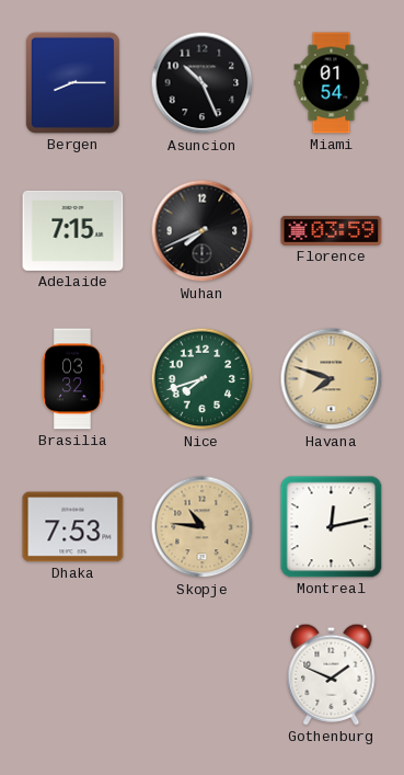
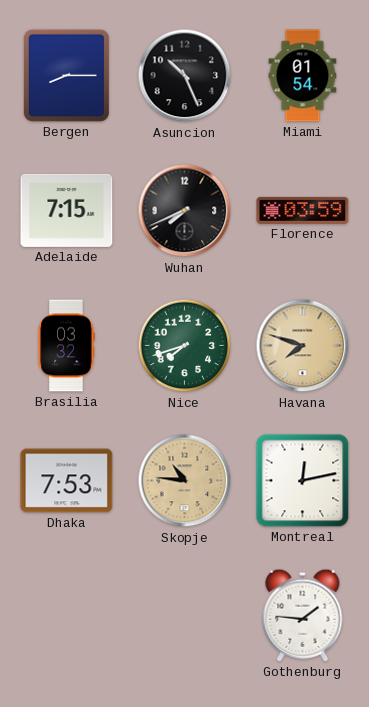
Gothenburg: 1:49 -> 1:46
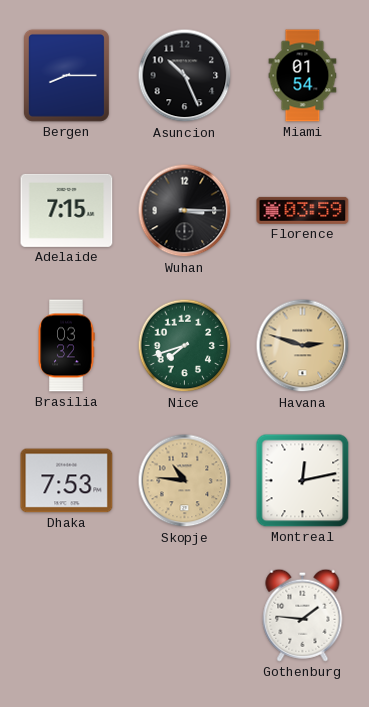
Wuhan: 7:41 -> 3:15
Havana: 7:48 -> 2:48
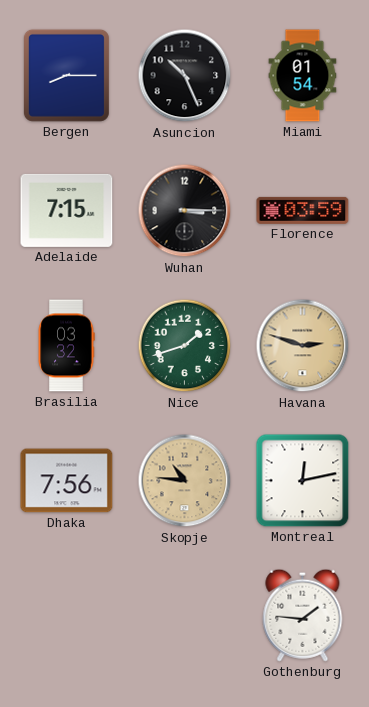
Nice: 7:42 -> 1:42
Dhaka: 7:53 -> 7:56
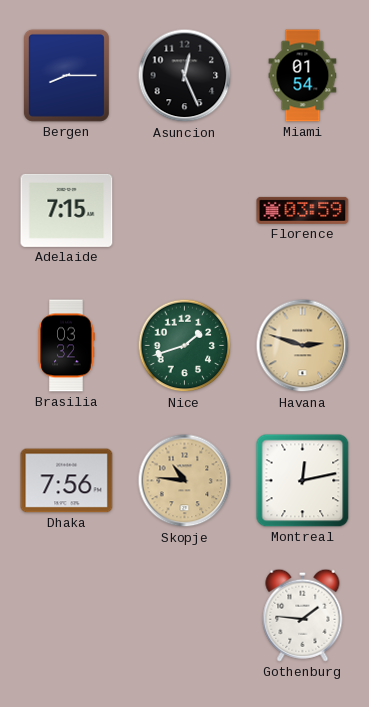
Asuncion: 10:26 -> 12:26
Wuhan: 3:15 -> none
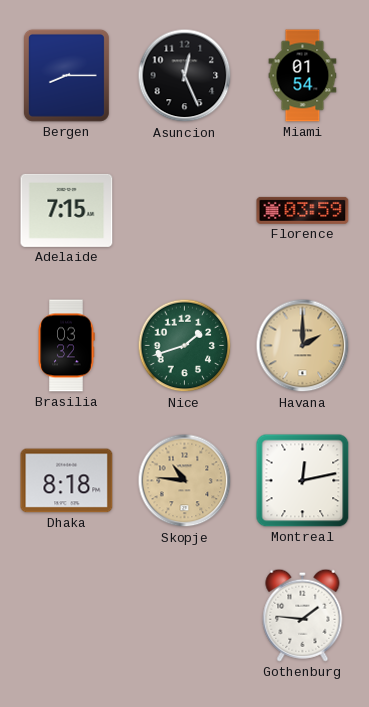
Havana: 2:48 -> 2:00
Dhaka: 7:56 -> 8:18
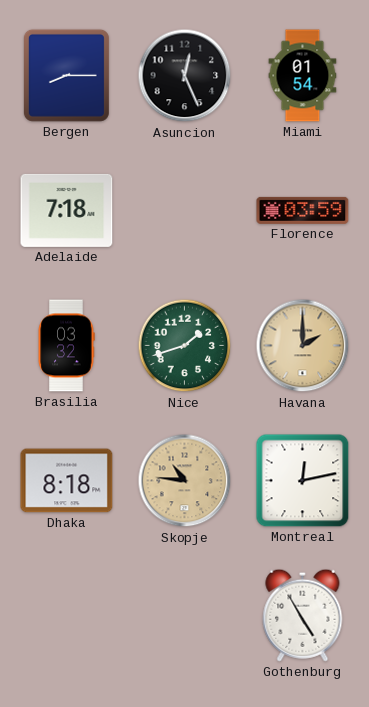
Adelaide: 7:15 -> 7:18
Gothenburg: 1:46 -> 4:55
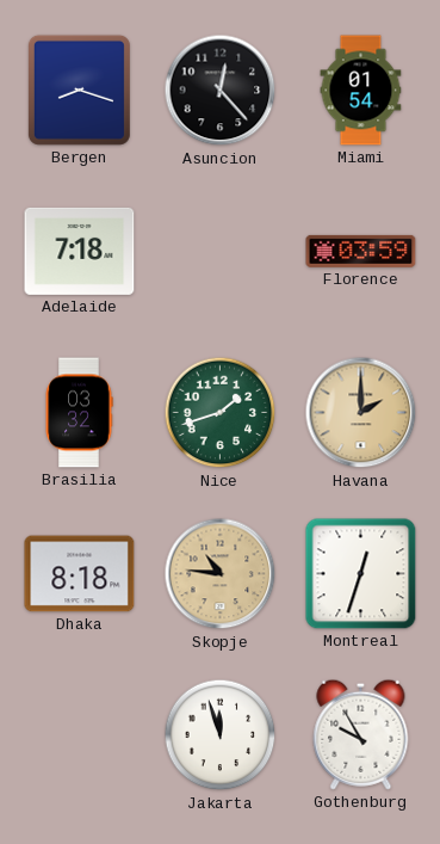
Bergen: 8:15 -> 8:18
Asuncion: 12:26 -> 12:23
Montreal: 12:13 -> 12:33
Jakarta: none -> 11:57
Gothenburg: 4:55 -> 9:55
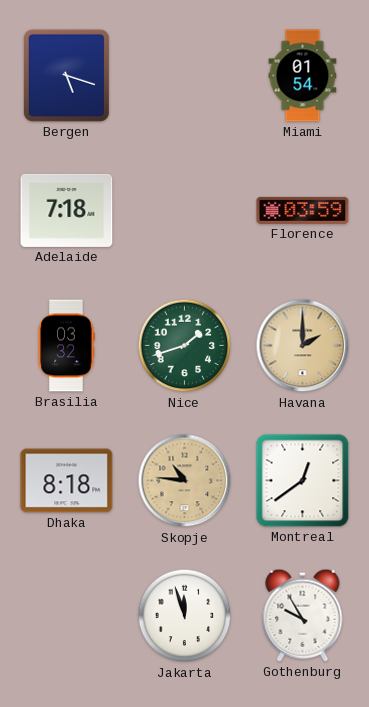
Bergen: 8:18 -> 5:18
Asuncion: 12:23 -> none
Montreal: 12:33 -> 12:39
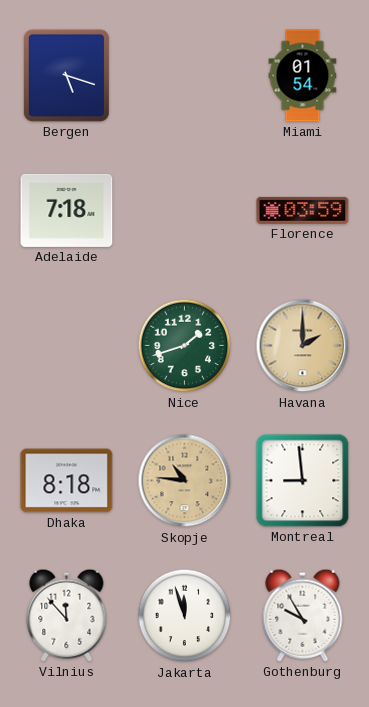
Brasilia: 03:32 -> none
Montreal: 12:39 -> 8:59
Vilnius: none -> 11:53
